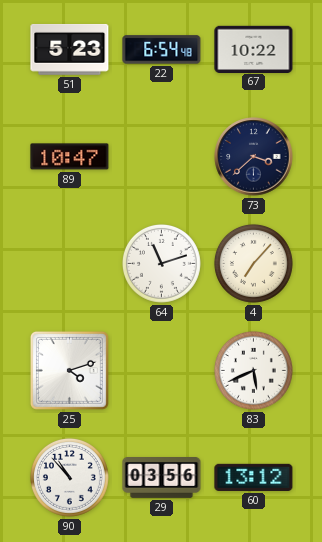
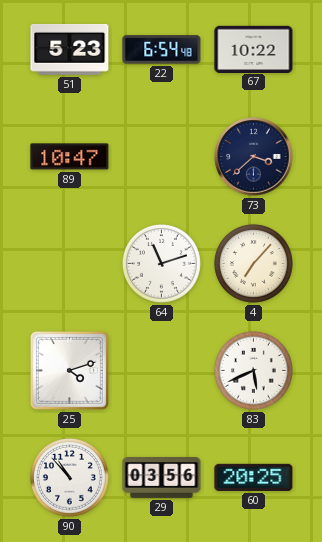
60: 13:12 -> 20:25
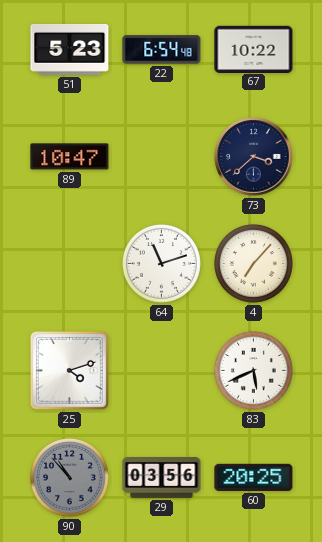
90 dial: white -> grey
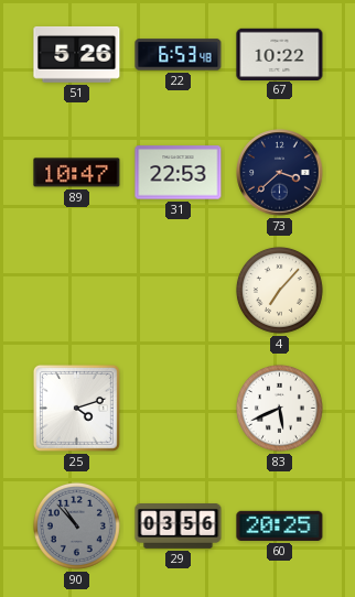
51: 5:23 -> 5:26
22: 6:54 -> 6:53
31: none -> 22:53
64: 11:12 -> none
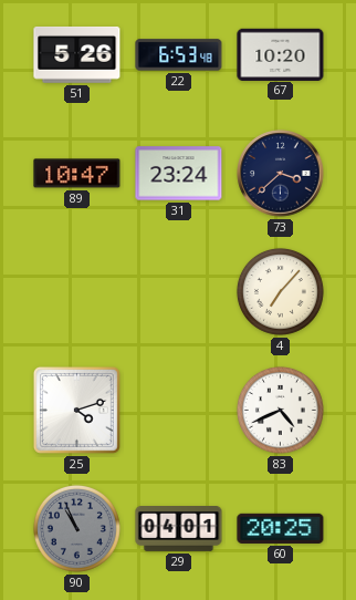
67: 10:22 -> 10:20
31: 22:53 -> 23:24
83: 5:41 -> 4:41
90: 10:53 -> 10:56
29: 03:56 -> 04:01
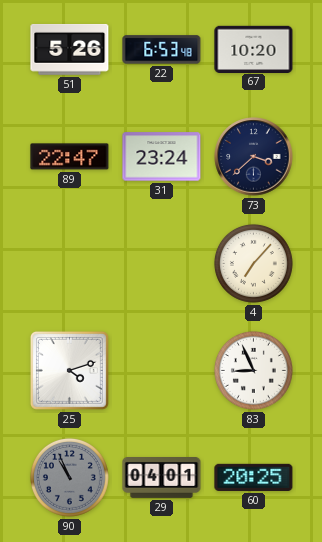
89: 10:47 -> 22:47
83: 4:41 -> 8:56
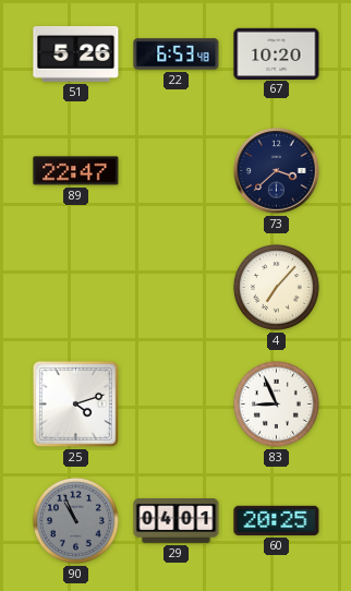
31: 23:24 -> none
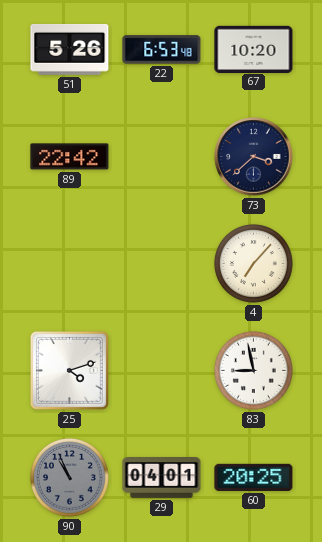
89: 22:47 -> 22:42
83: 8:56 -> 8:58
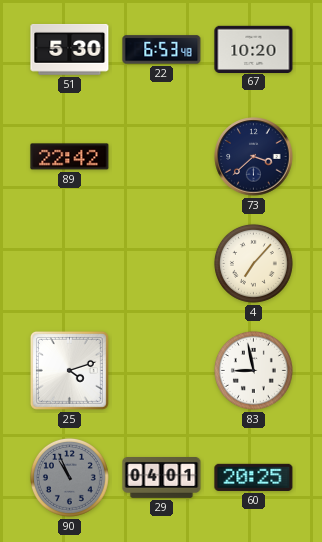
51: 5:26 -> 5:30
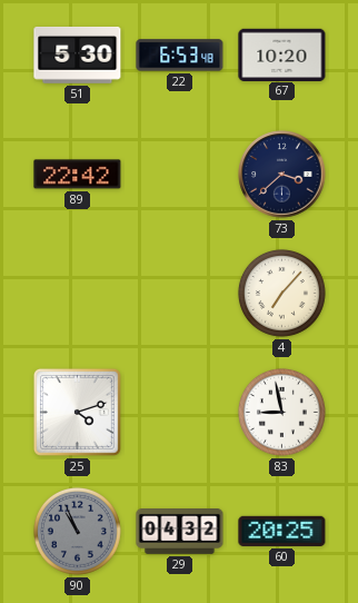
29: 04:01 -> 04:32
